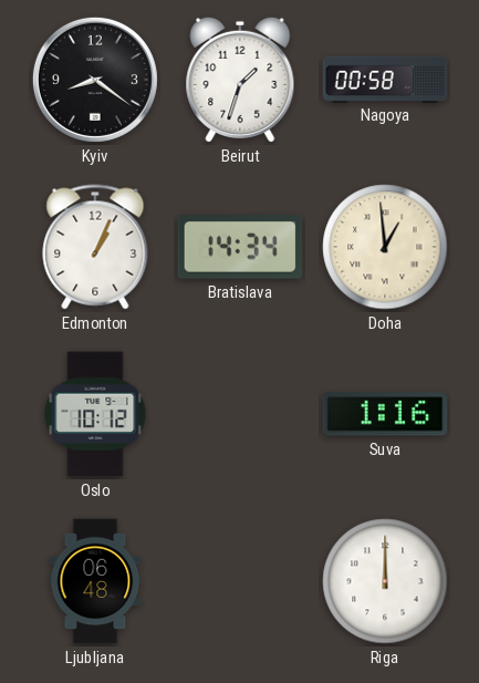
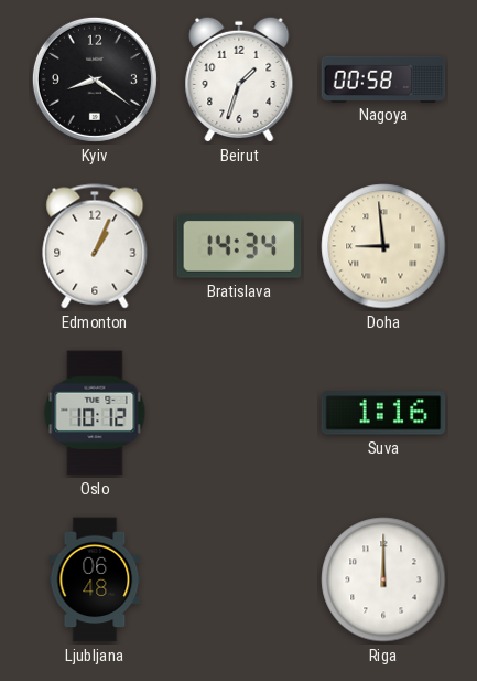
Doha: 12:59 -> 8:59
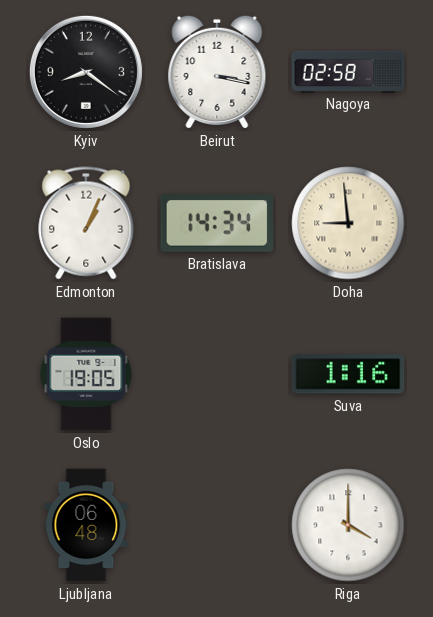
Beirut: 1:33 -> 3:17
Nagoya: 00:58 -> 02:58
Oslo: 10:12 -> 19:05
Riga: 12:00 -> 4:00
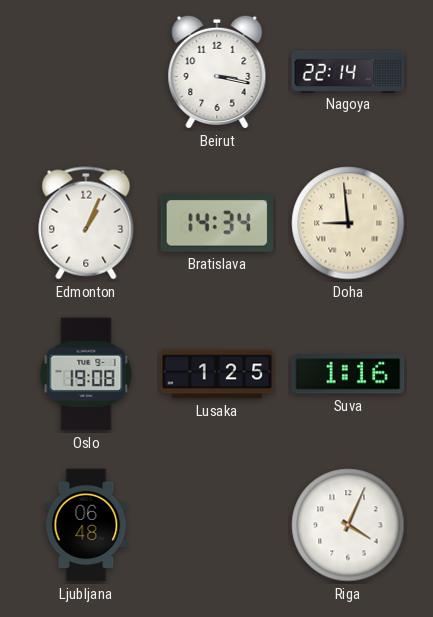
Kyiv: 8:21 -> none
Nagoya: 02:58 -> 22:14
Oslo: 19:05 -> 19:08
Lusaka: none -> 1:25
Riga: 4:00 -> 4:04
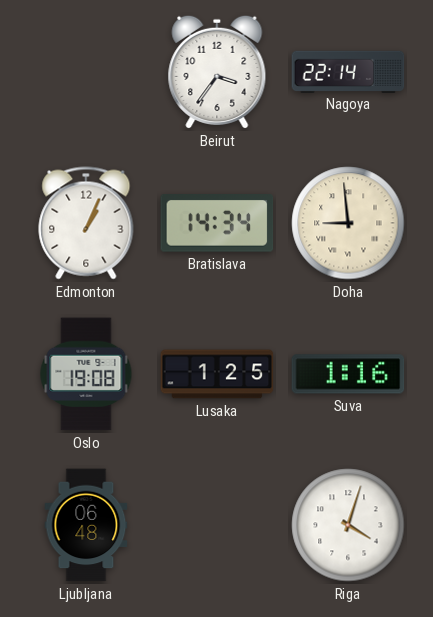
Beirut: 3:17 -> 3:36
Riga: 4:04 -> 4:03
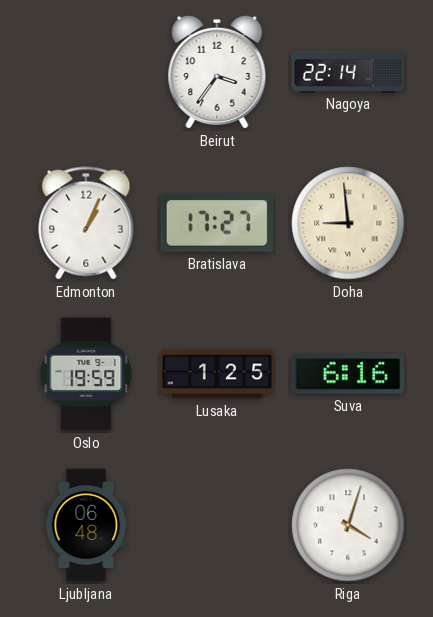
Bratislava: 14:34 -> 17:27
Oslo: 19:08 -> 19:59
Suva: 1:16 -> 6:16
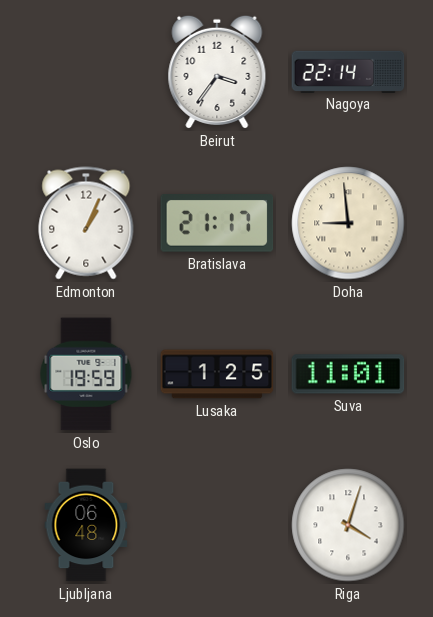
Bratislava: 17:27 -> 21:17
Suva: 6:16 -> 11:01
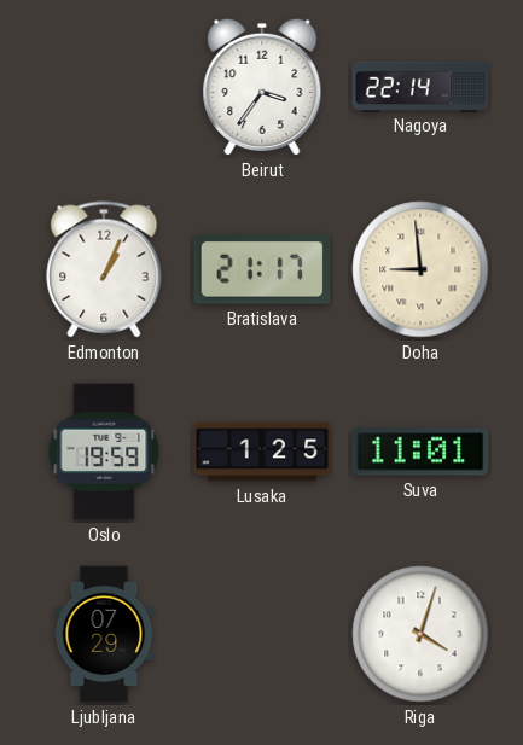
Ljubljana: 06:48 -> 07:29
